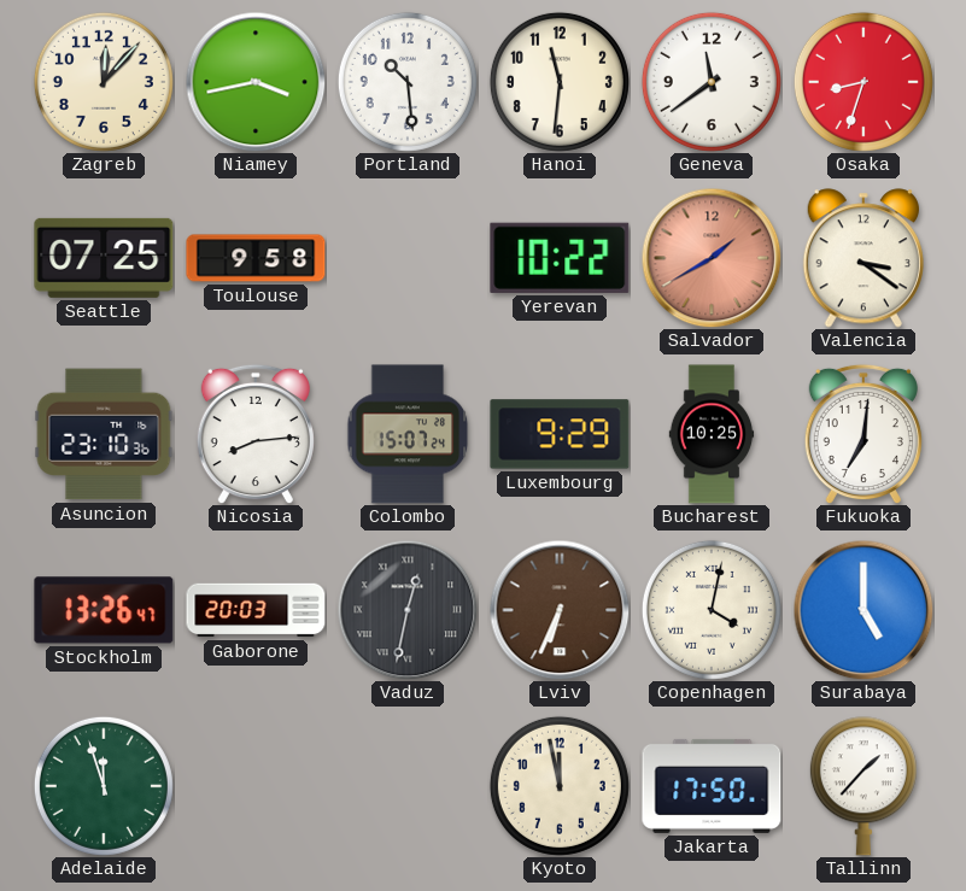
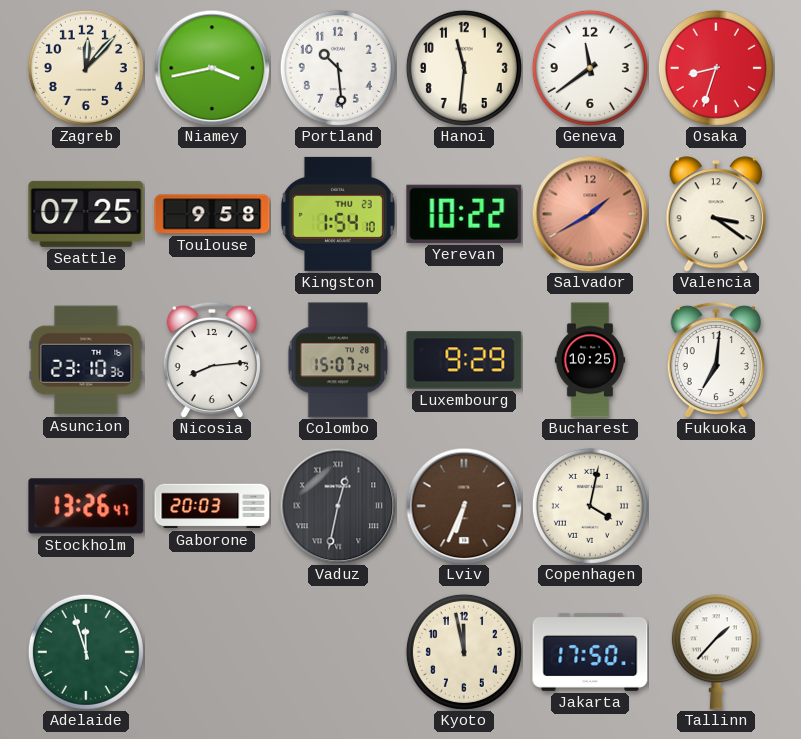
Kingston: none -> 1:54
Surabaya: 5:00 -> none
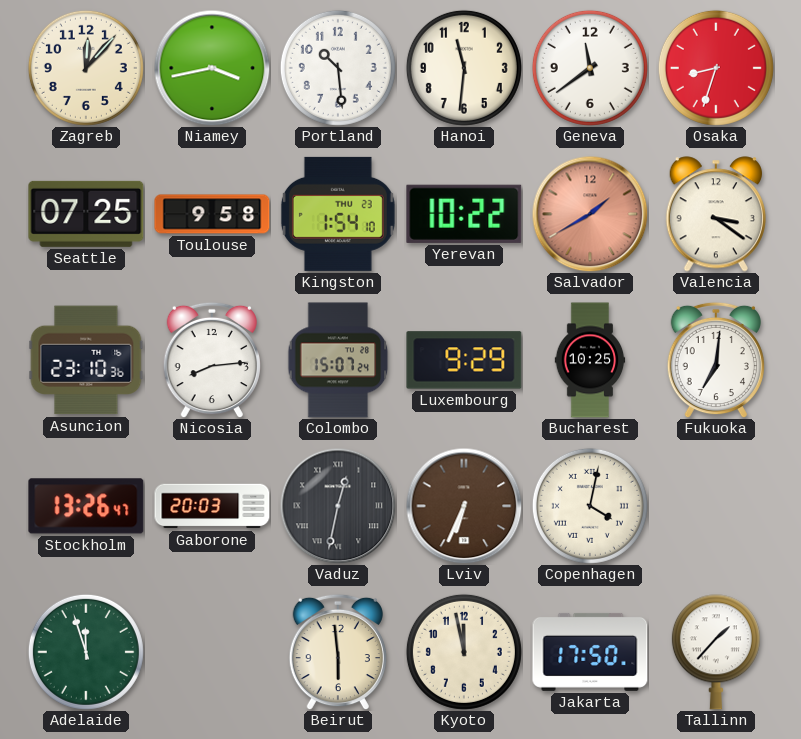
Beirut: none -> 5:59
